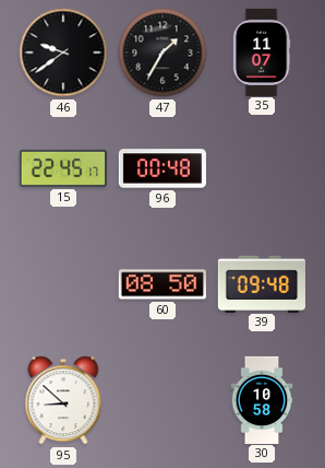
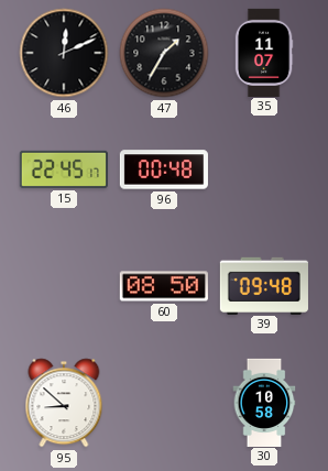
46: 9:39 -> 12:11
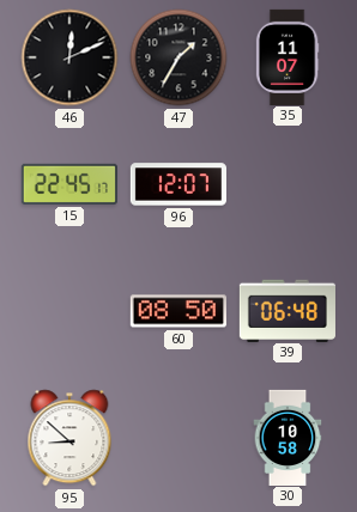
96: 00:48 -> 12:07
39: 09:48 -> 06:48
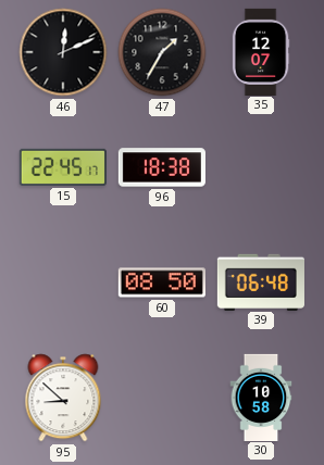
35: 11:07 -> 12:07
96: 12:07 -> 18:38
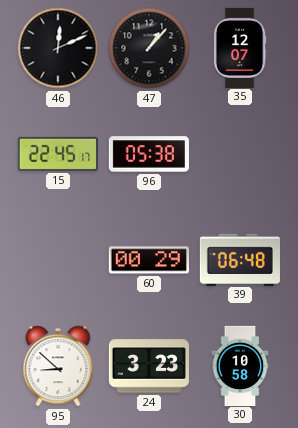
47: 1:35 -> 1:07
96: 18:38 -> 05:38
60: 08:50 -> 00:29
24: none -> 3:23
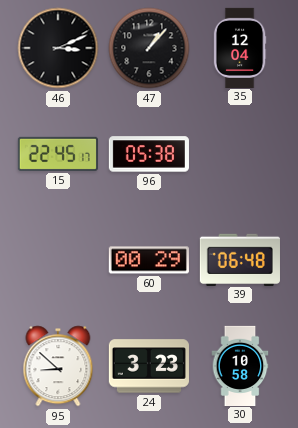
46: 12:11 -> 3:11
35: 12:07 -> 12:04
